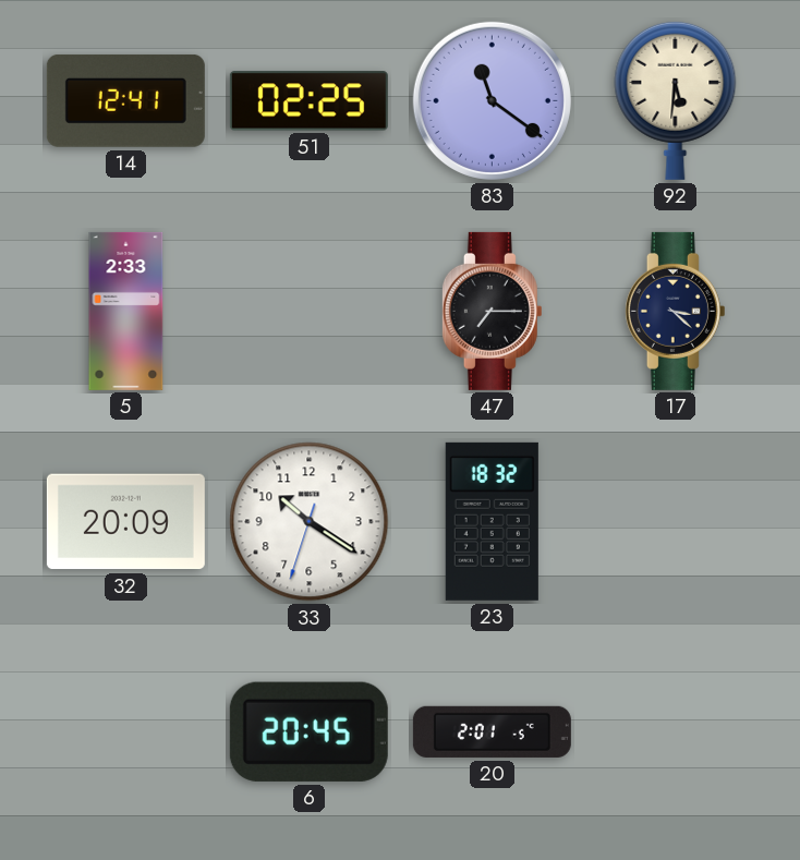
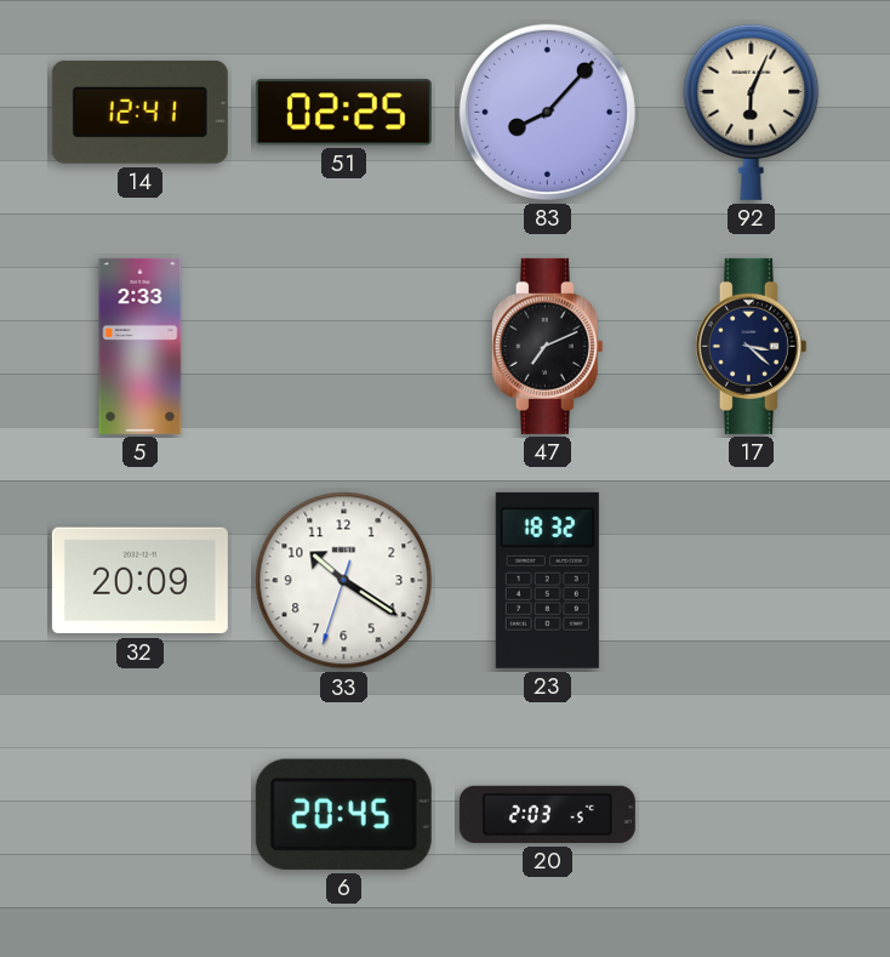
83: 11:21 -> 8:07
92: 5:31 -> 6:04
47: 7:15 -> 7:11
20: 2:01 -> 2:03
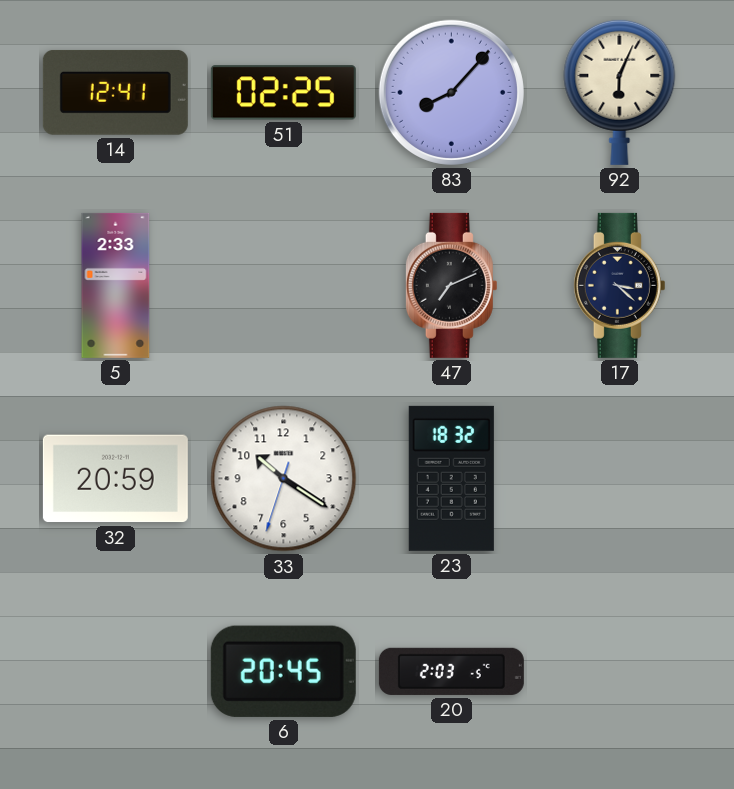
32: 20:09 -> 20:59
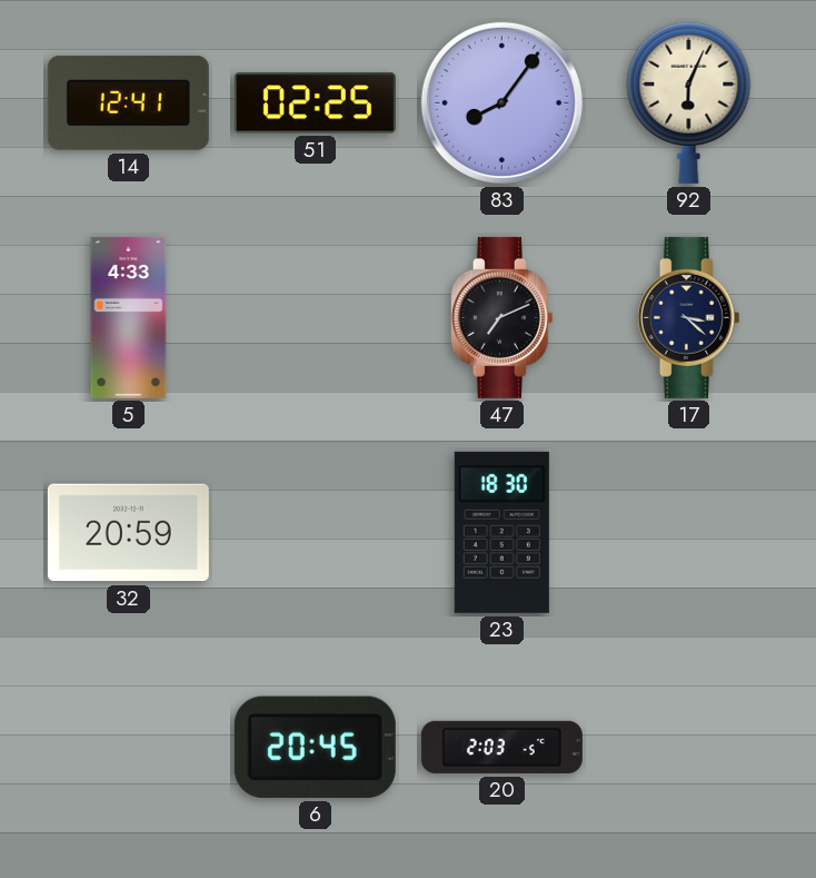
83: 8:07 -> 8:06
5: 2:33 -> 4:33
33: 10:20 -> none
23: 18:32 -> 18:30
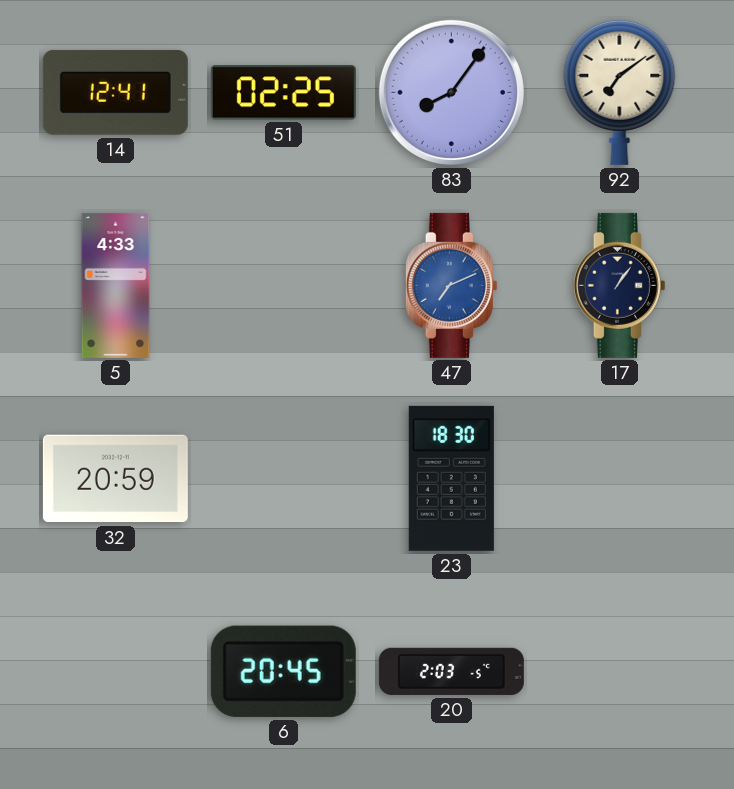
92: 6:04 -> 7:09
47 dial: black -> blue
17: 3:22 -> 1:06
